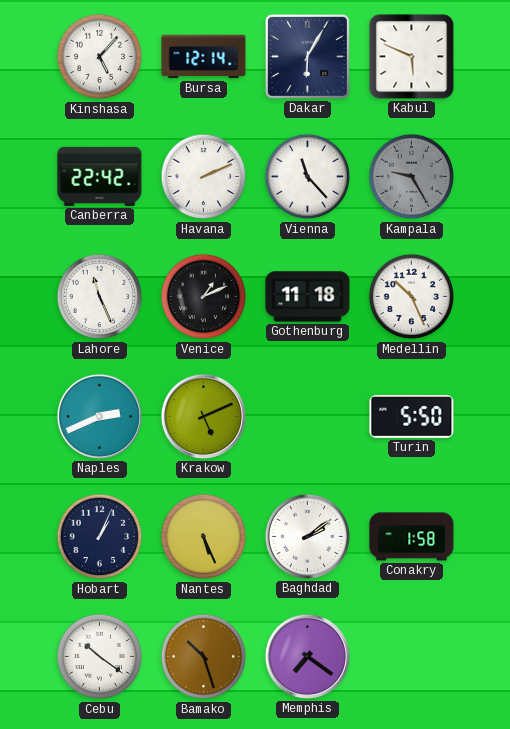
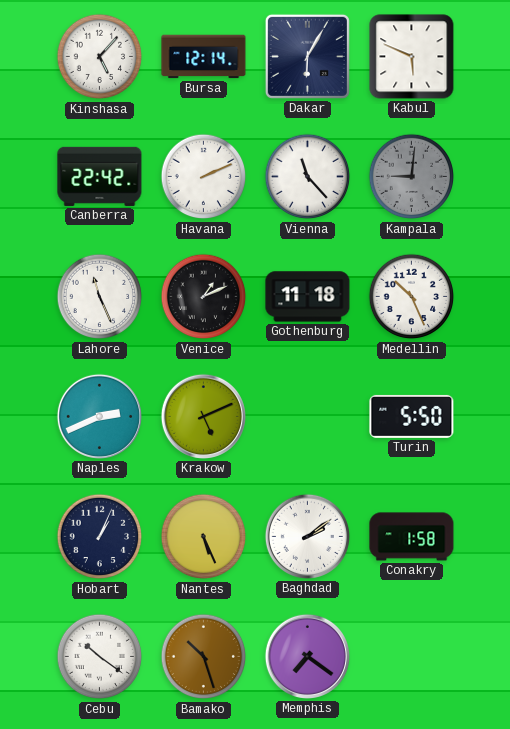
Kampala: 9:25 -> 9:01
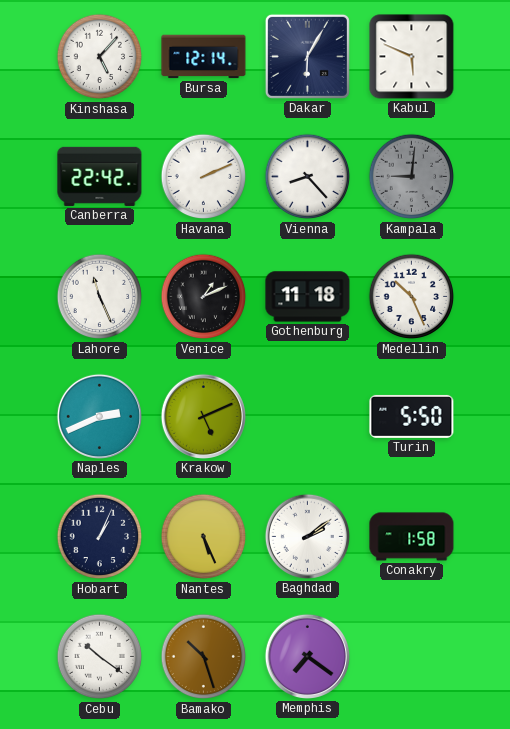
Vienna: 11:23 -> 8:23
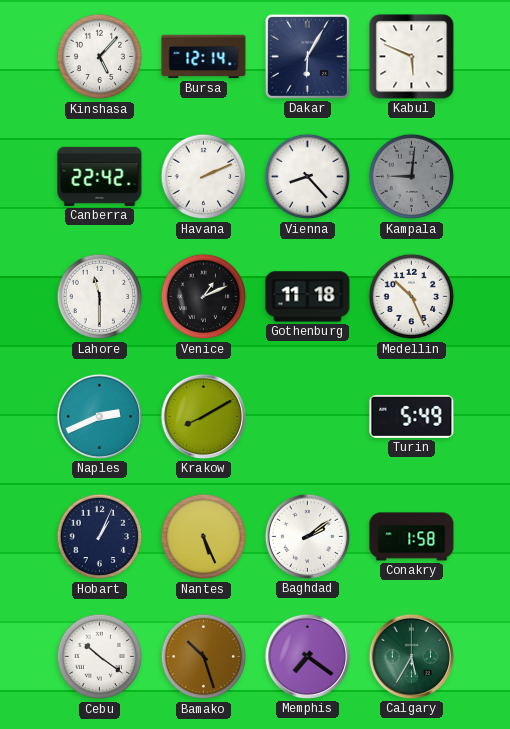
Lahore: 11:26 -> 11:30
Krakow: 5:11 -> 8:10
Turin: 5:50 -> 5:49
Calgary: none -> 5:35
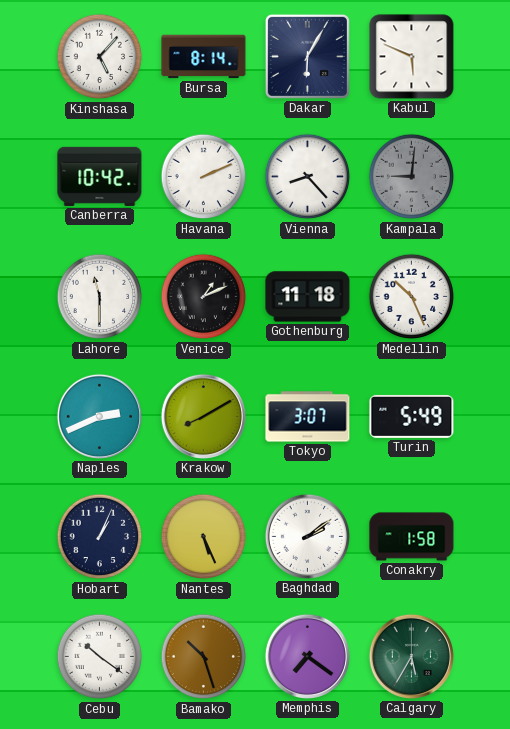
Bursa: 12:14 -> 8:14
Canberra: 22:42 -> 10:42
Tokyo: none -> 3:07
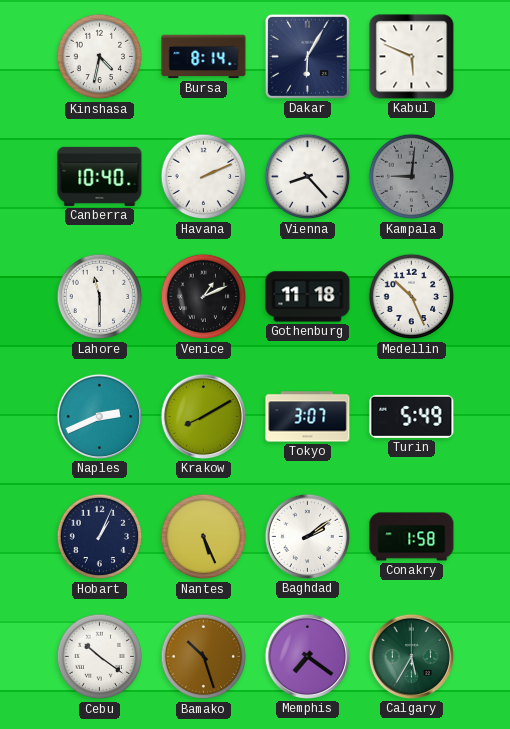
Kinshasa: 5:07 -> 4:32
Canberra: 10:42 -> 10:40
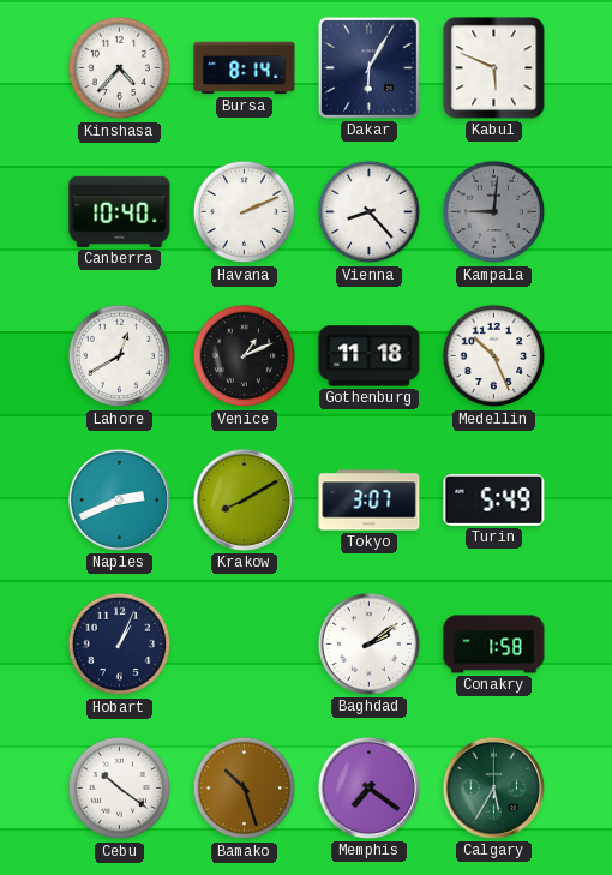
Kinshasa: 4:32 -> 4:37
Lahore: 11:30 -> 12:40
Nantes: 5:26 -> none
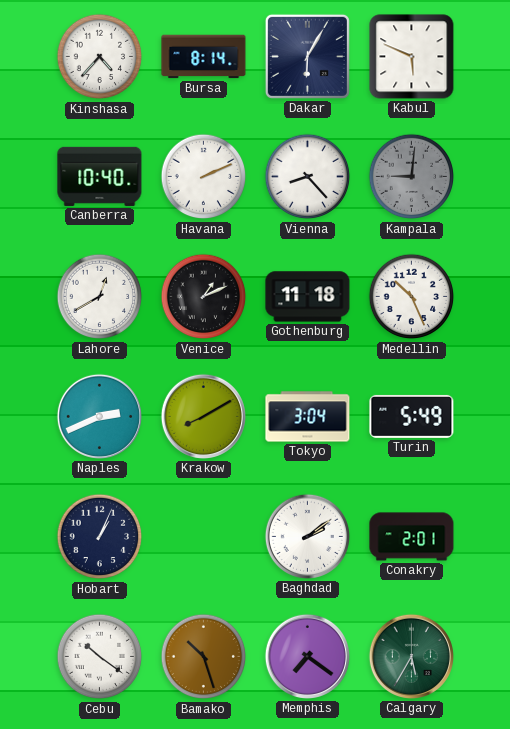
Tokyo: 3:07 -> 3:04
Conakry: 1:58 -> 2:01
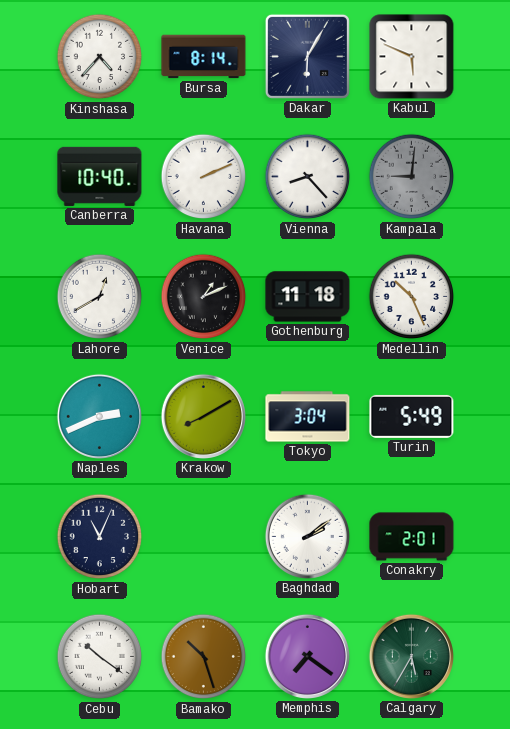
Hobart: 1:04 -> 11:04
